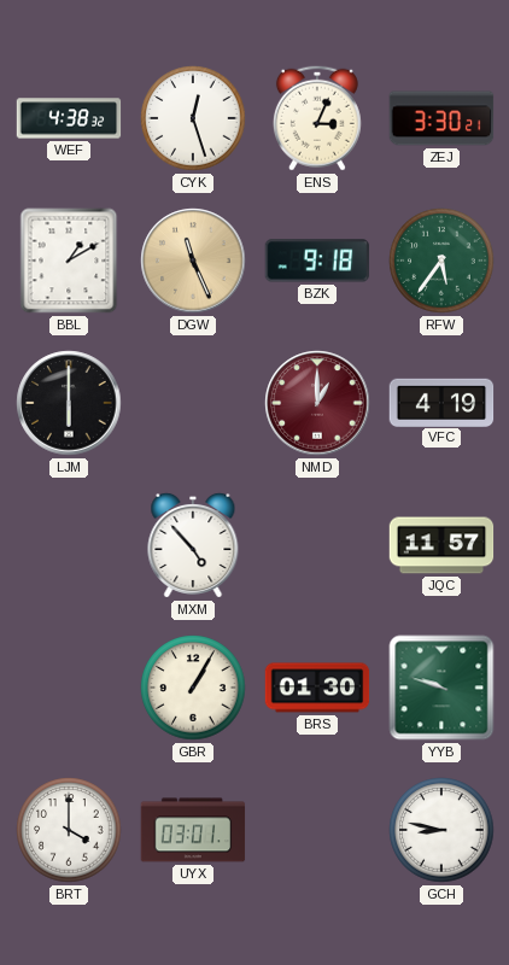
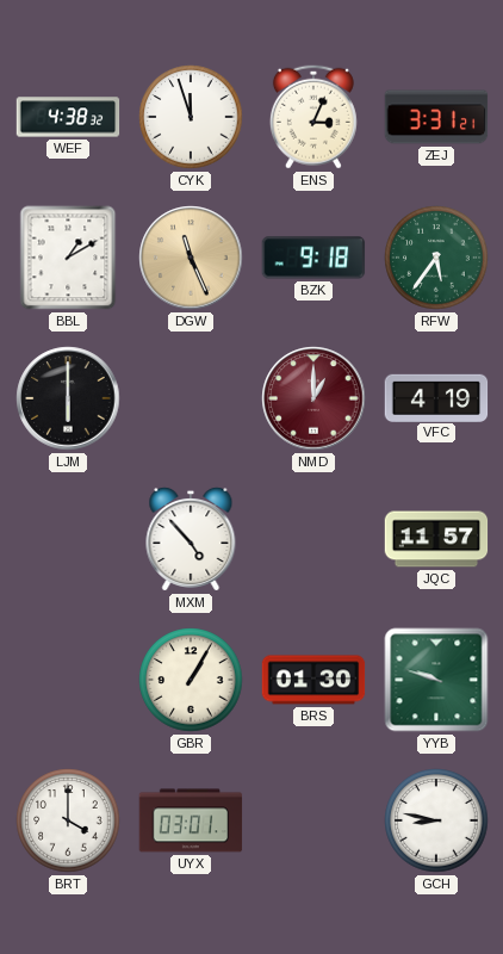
CYK: 12:27 -> 11:57
ZEJ: 3:30 -> 3:31
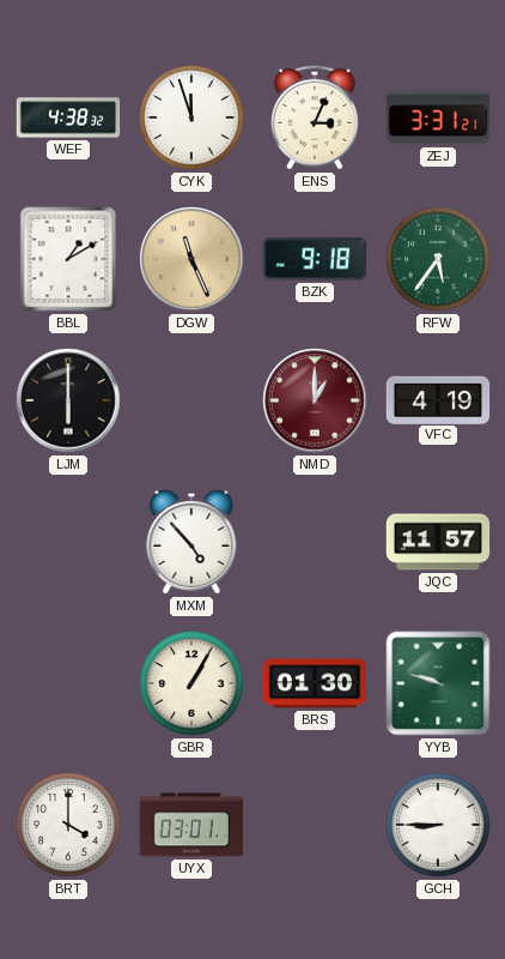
GCH: 8:47 -> 8:45
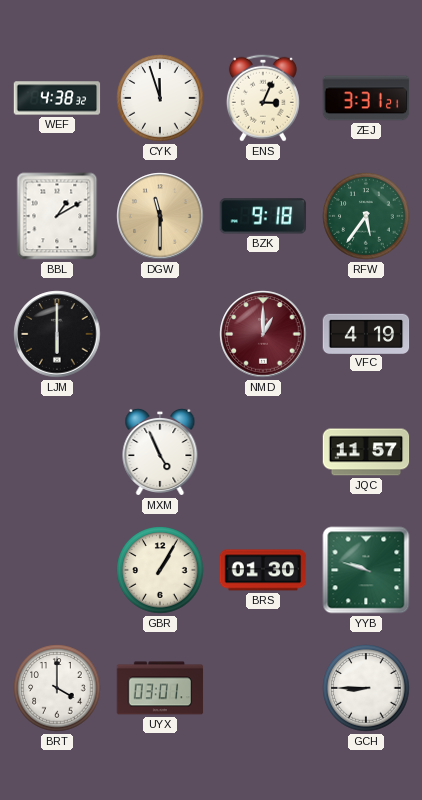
DGW: 11:26 -> 11:30
MXM: 4:53 -> 4:56
